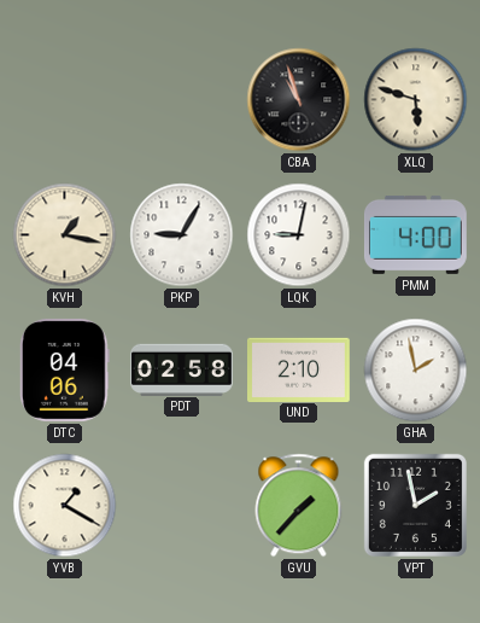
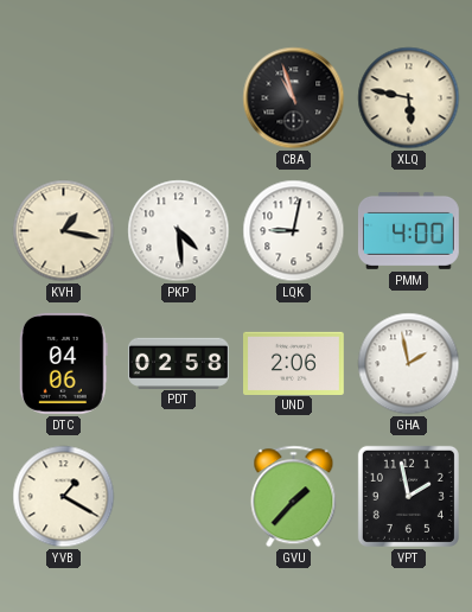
XLQ: 5:48 -> 5:47
PKP: 9:05 -> 4:29
UND: 2:10 -> 2:06
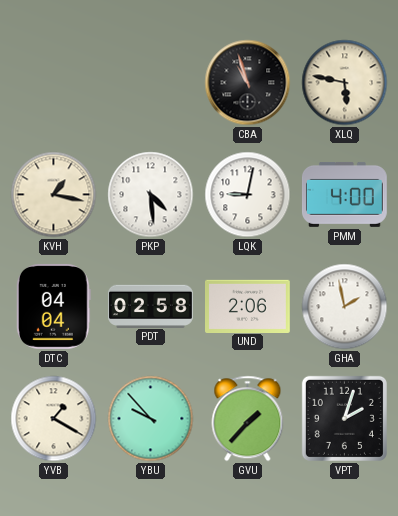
DTC: 04:06 -> 04:04
YBU: none -> 9:53
VPT: 1:58 -> 2:03
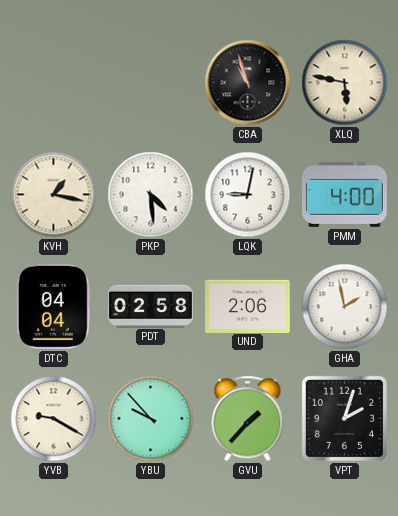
YVB: 1:20 -> 9:20
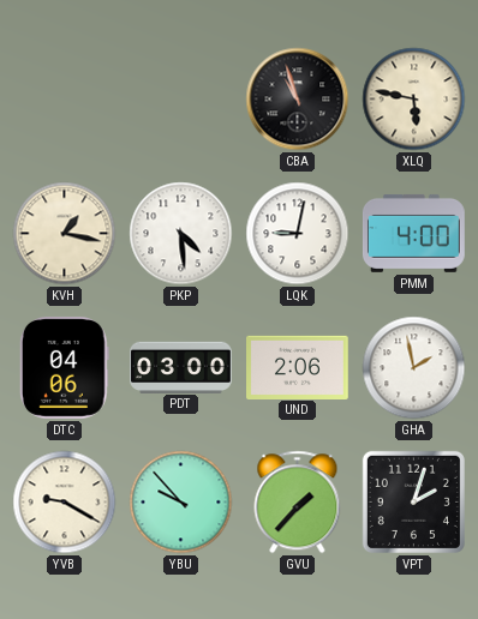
DTC: 04:04 -> 04:06
PDT: 02:58 -> 03:00
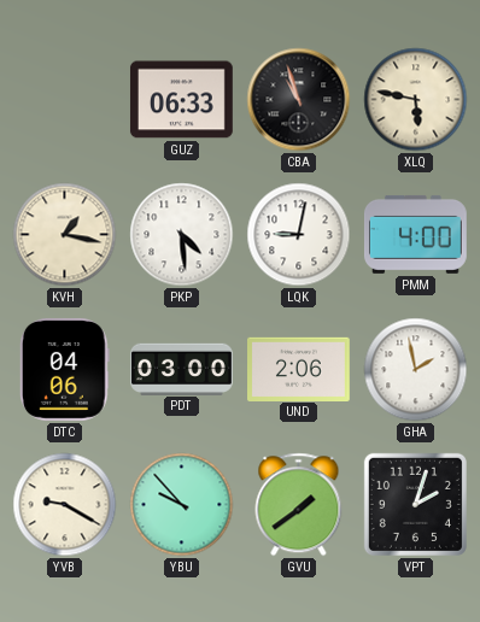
GUZ: none -> 06:33
GVU: 1:37 -> 1:39
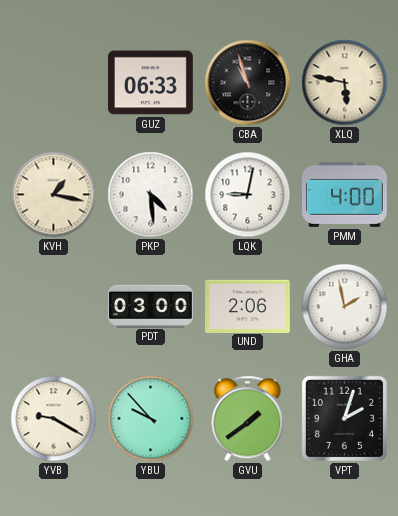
DTC: 04:06 -> none
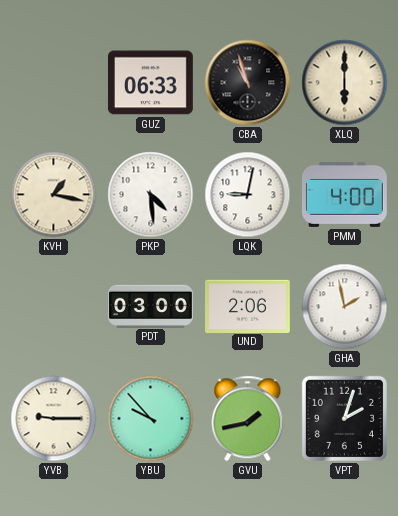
XLQ: 5:47 -> 6:00
YVB: 9:20 -> 9:15
GVU: 1:39 -> 1:43
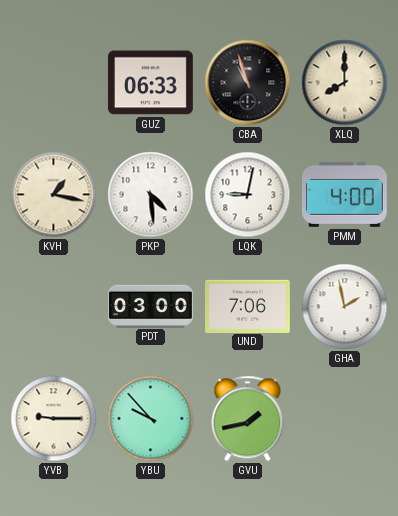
XLQ: 6:00 -> 8:00
UND: 2:06 -> 7:06
VPT: 2:03 -> none
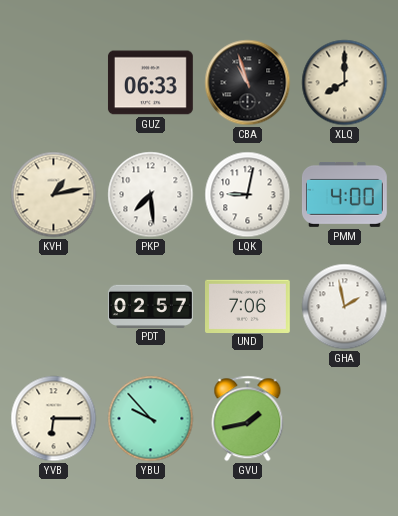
KVH: 1:17 -> 1:13
PKP: 4:29 -> 7:29
PDT: 03:00 -> 02:57
YVB: 9:15 -> 6:15
